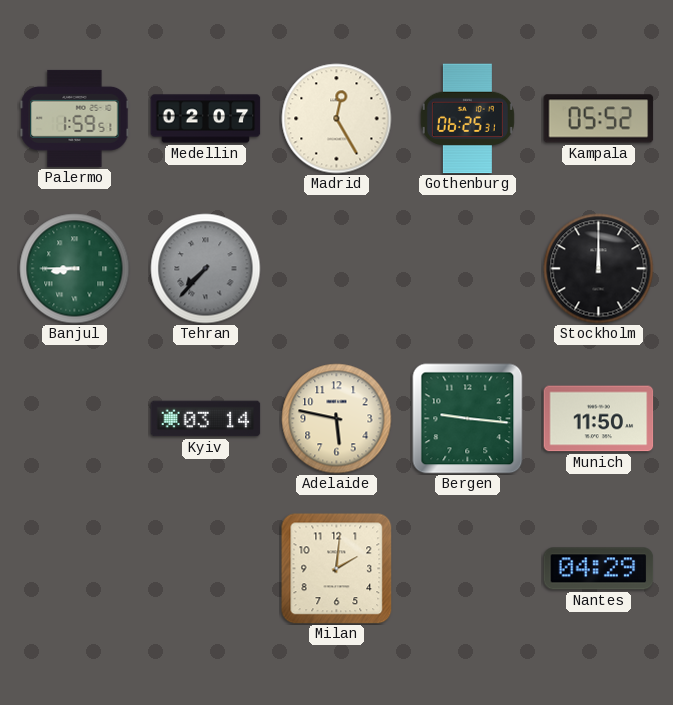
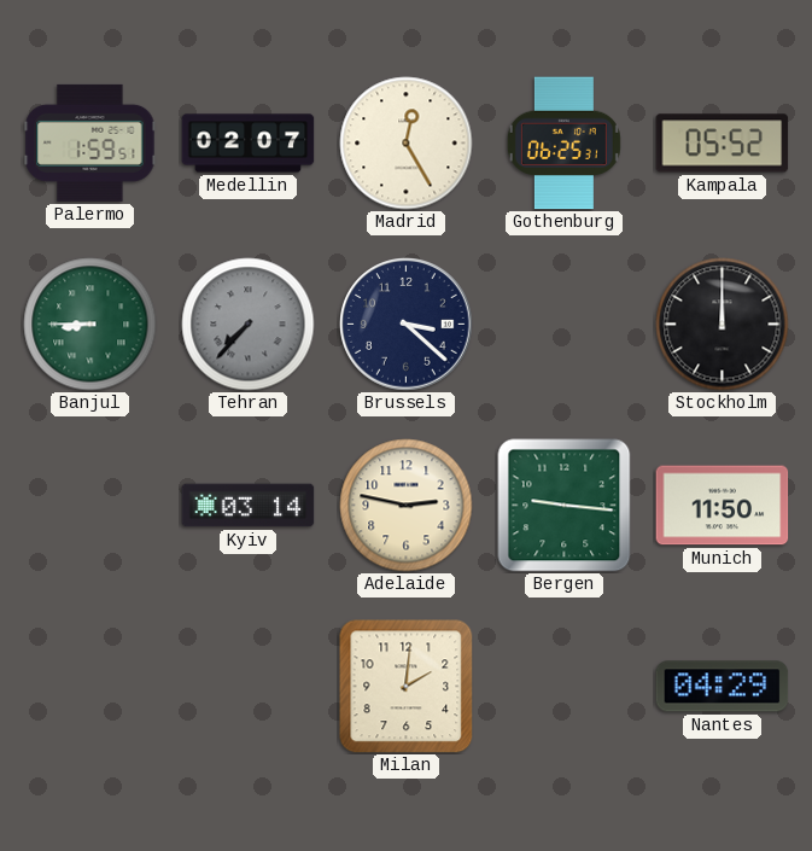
Brussels: none -> 3:22
Adelaide: 5:47 -> 2:47
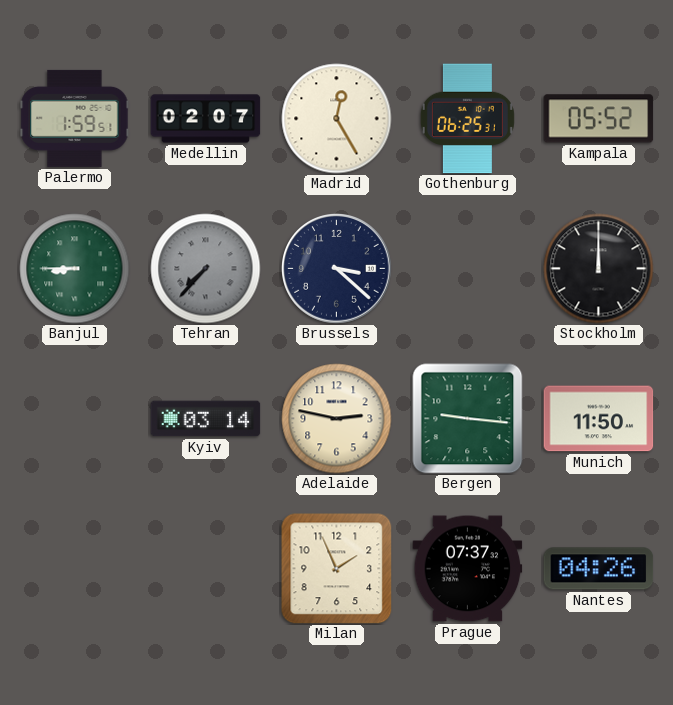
Milan: 2:01 -> 1:56
Prague: none -> 07:37
Nantes: 04:29 -> 04:26
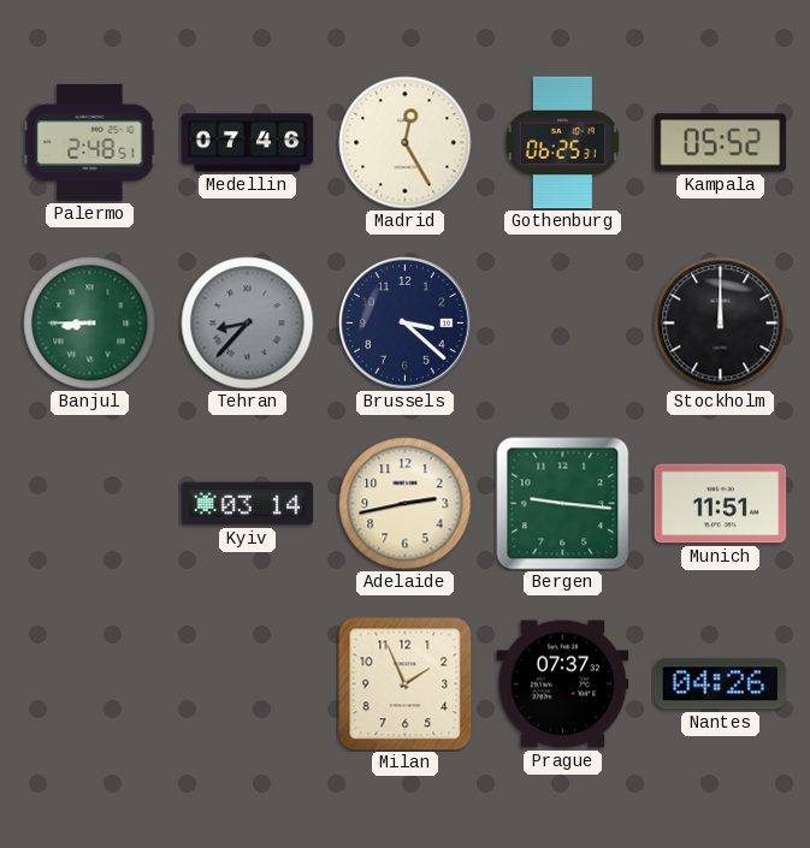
Palermo: 1:59 -> 2:48
Medellin: 02:07 -> 07:46
Tehran: 7:37 -> 8:37
Adelaide: 2:47 -> 2:43
Munich: 11:50 -> 11:51
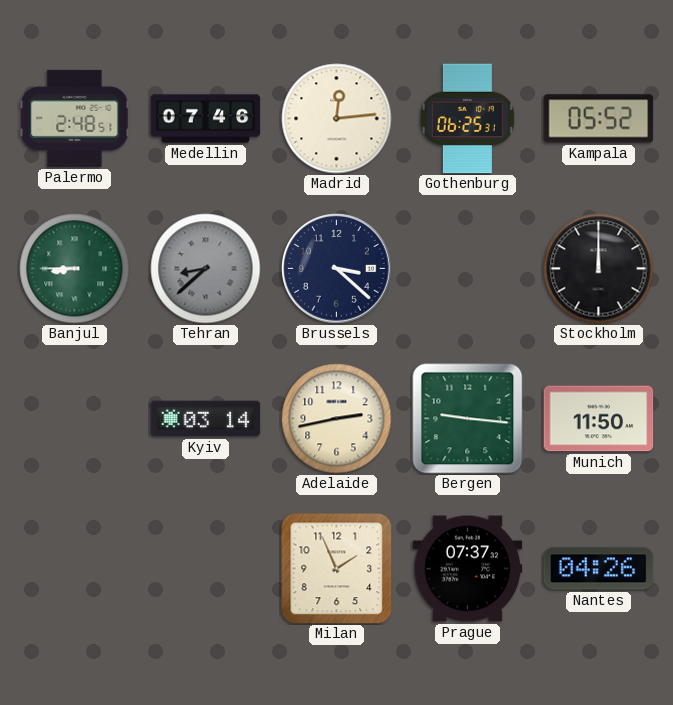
Madrid: 12:25 -> 12:14
Tehran: 8:37 -> 8:38
Munich: 11:51 -> 11:50
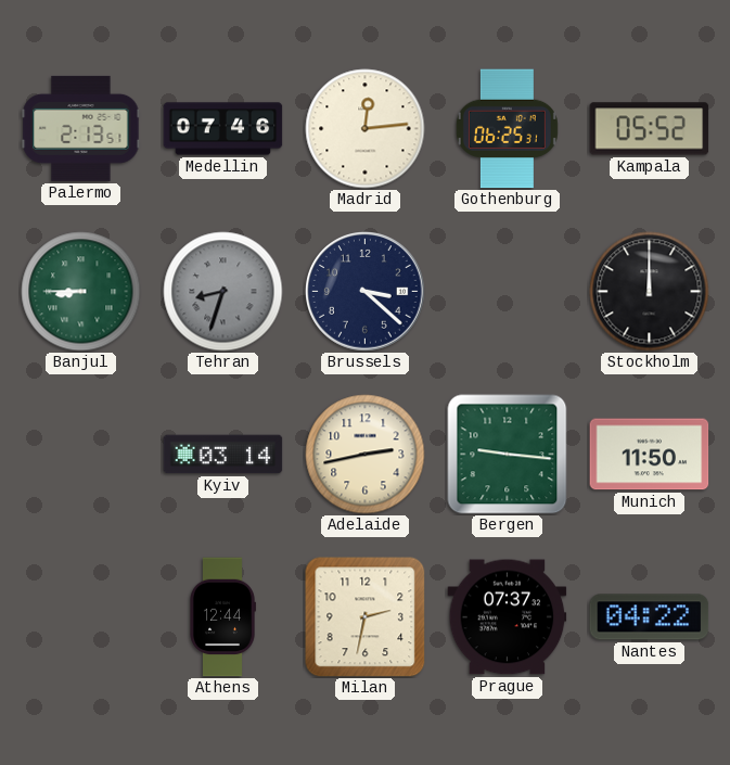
Palermo: 2:48 -> 2:13
Tehran: 8:38 -> 8:33
Athens: none -> 12:44
Milan: 1:56 -> 2:32
Nantes: 04:26 -> 04:22
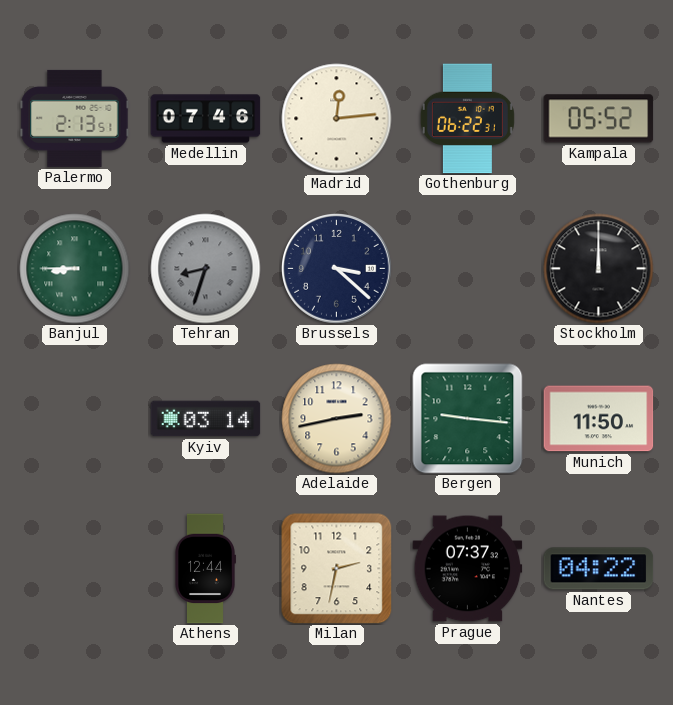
Gothenburg: 06:25 -> 06:22
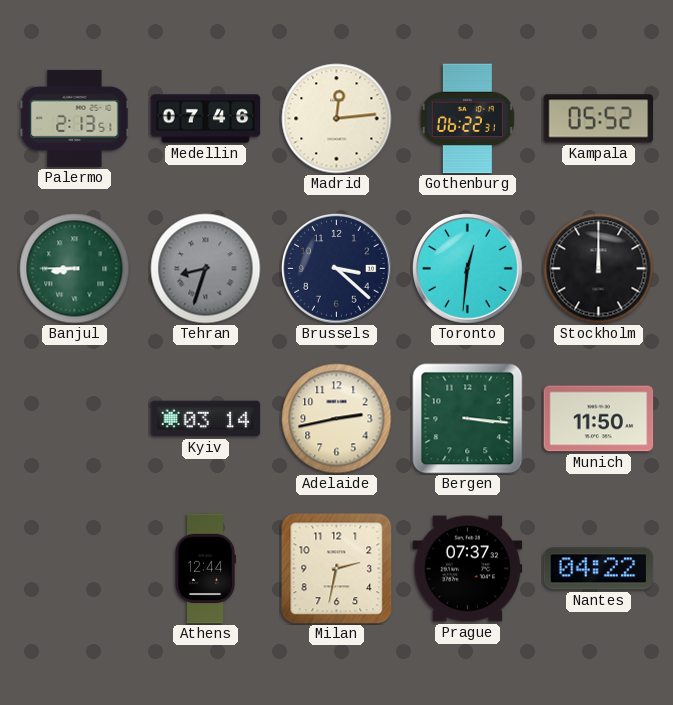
Toronto: none -> 12:31
Bergen: 9:16 -> 3:16
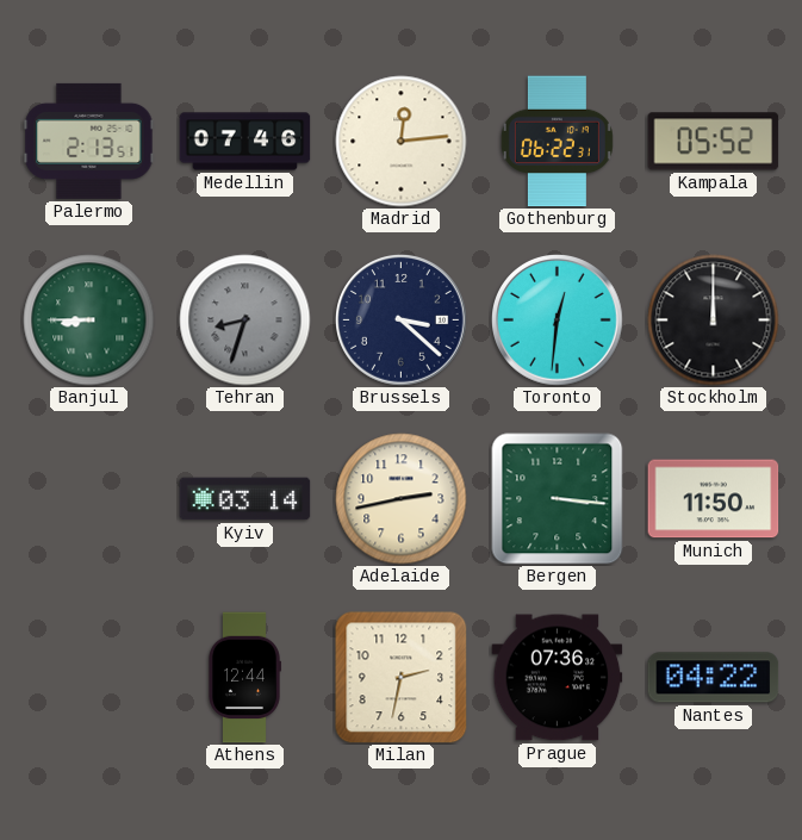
Prague: 07:37 -> 07:36
